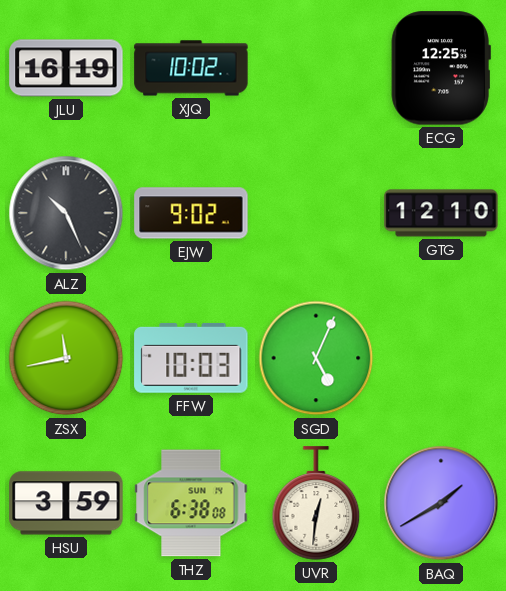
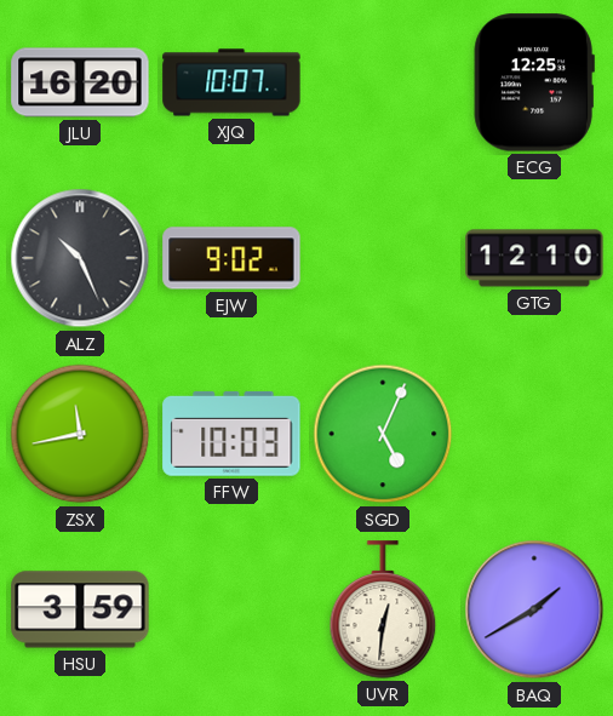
JLU: 16:19 -> 16:20
XJQ: 10:02 -> 10:07
THZ: 6:38 -> none
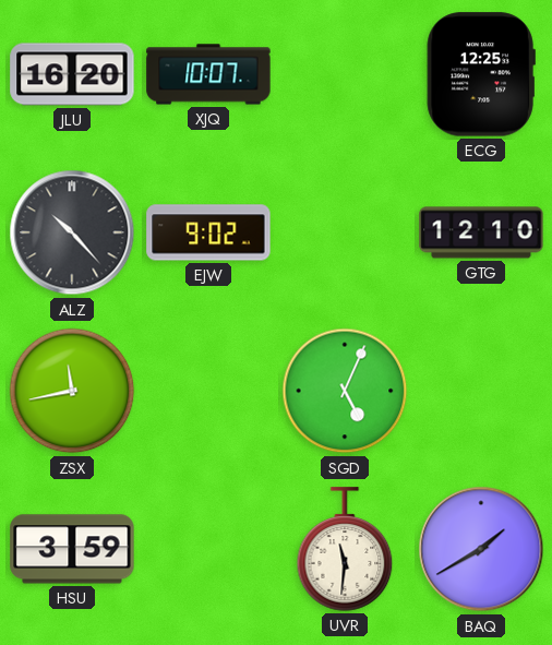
ALZ: 10:26 -> 10:23
FFW: 10:03 -> none
UVR: 12:31 -> 11:31
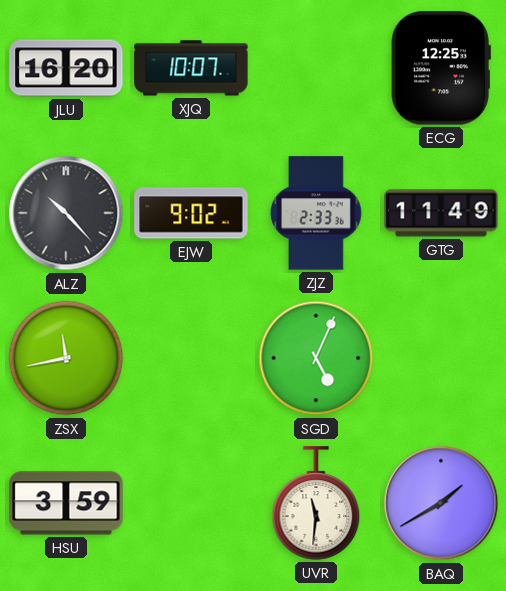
ZJZ: none -> 2:33
GTG: 12:10 -> 11:49
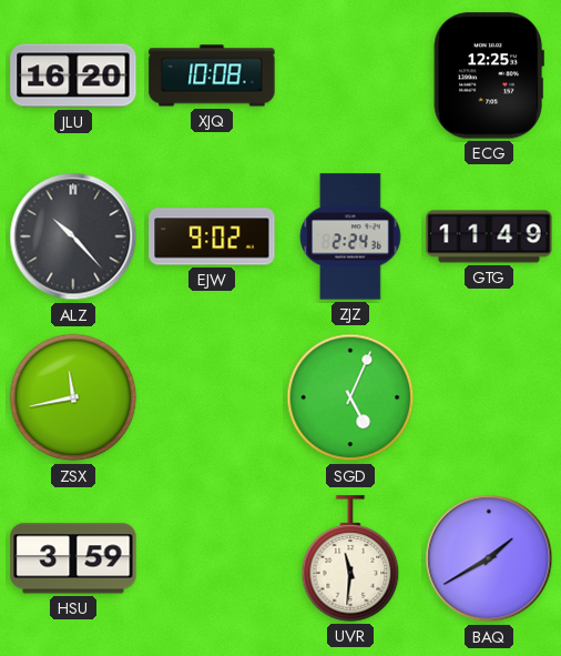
XJQ: 10:07 -> 10:08
ZJZ: 2:33 -> 2:24
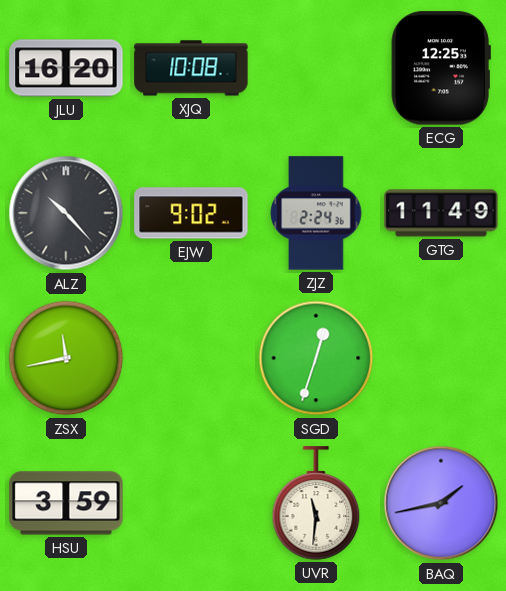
SGD: 5:04 -> 12:33
BAQ: 1:40 -> 1:43
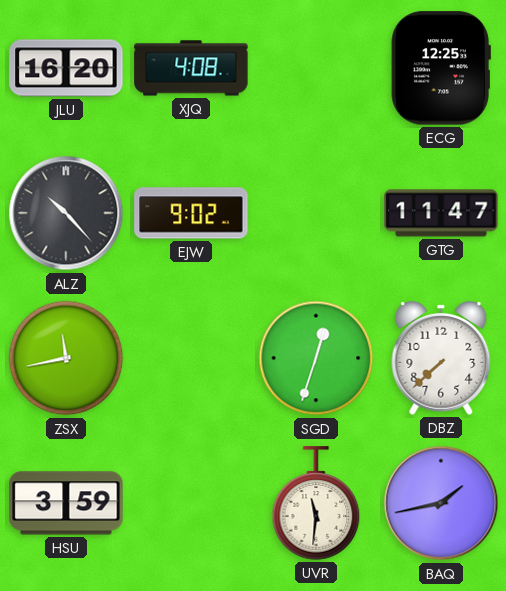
XJQ: 10:08 -> 4:08
ZJZ: 2:24 -> none
GTG: 11:49 -> 11:47
DBZ: none -> 7:38
